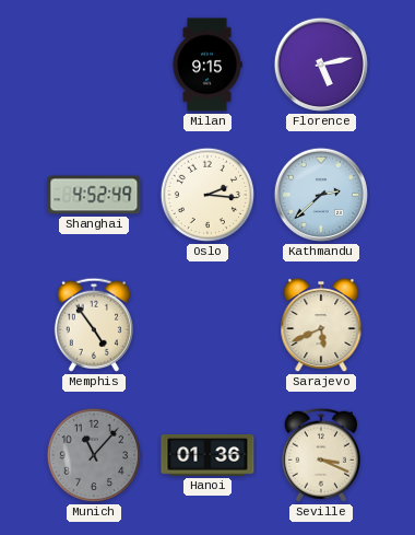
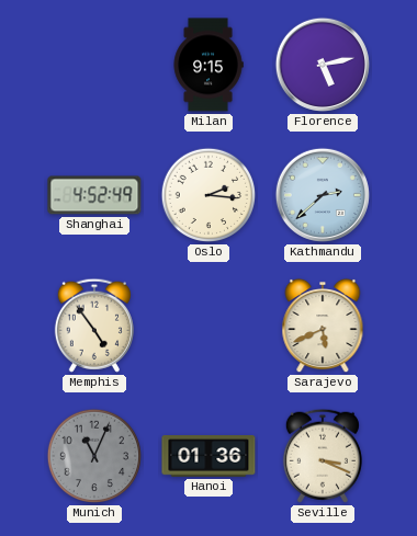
Munich: 11:07 -> 11:04
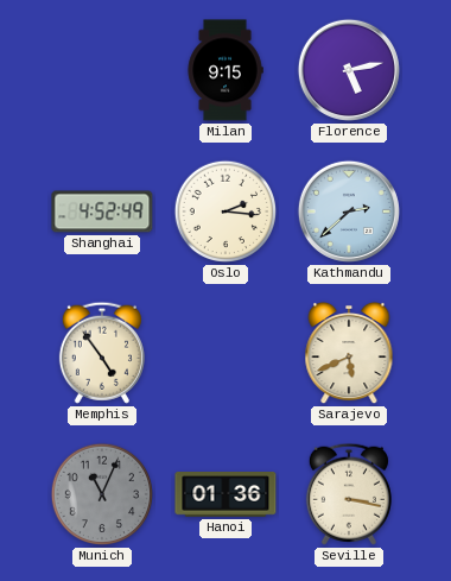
Seville: 3:19 -> 3:17
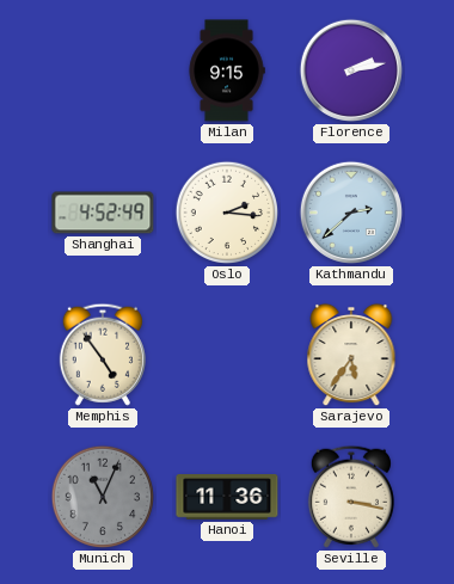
Florence: 5:13 -> 2:13
Sarajevo: 5:41 -> 5:36
Hanoi: 01:36 -> 11:36
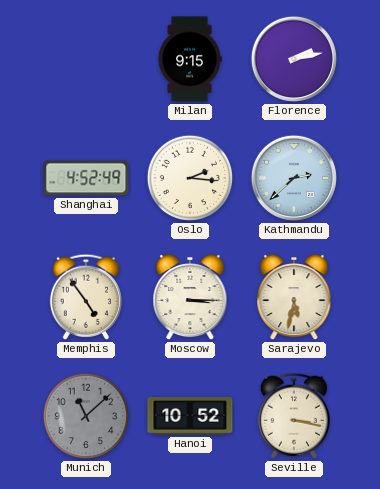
Moscow: none -> 3:15
Sarajevo: 5:36 -> 5:32
Munich: 11:04 -> 11:08
Hanoi: 11:36 -> 10:52
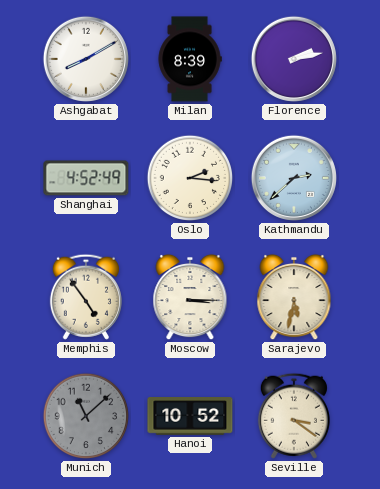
Ashgabat: none -> 8:10
Milan: 9:15 -> 8:39
Seville: 3:17 -> 3:21
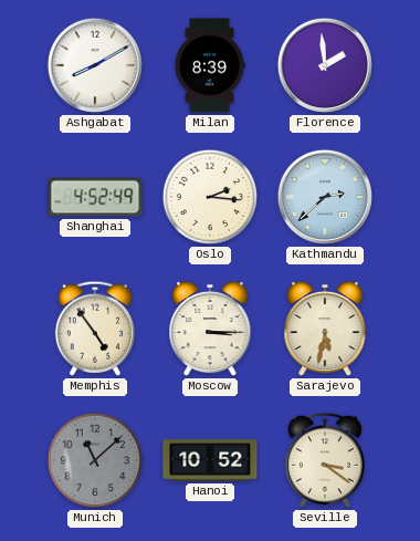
Florence: 2:13 -> 1:59
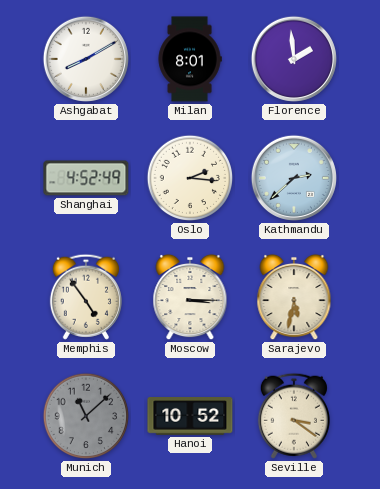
Milan: 8:39 -> 8:01
